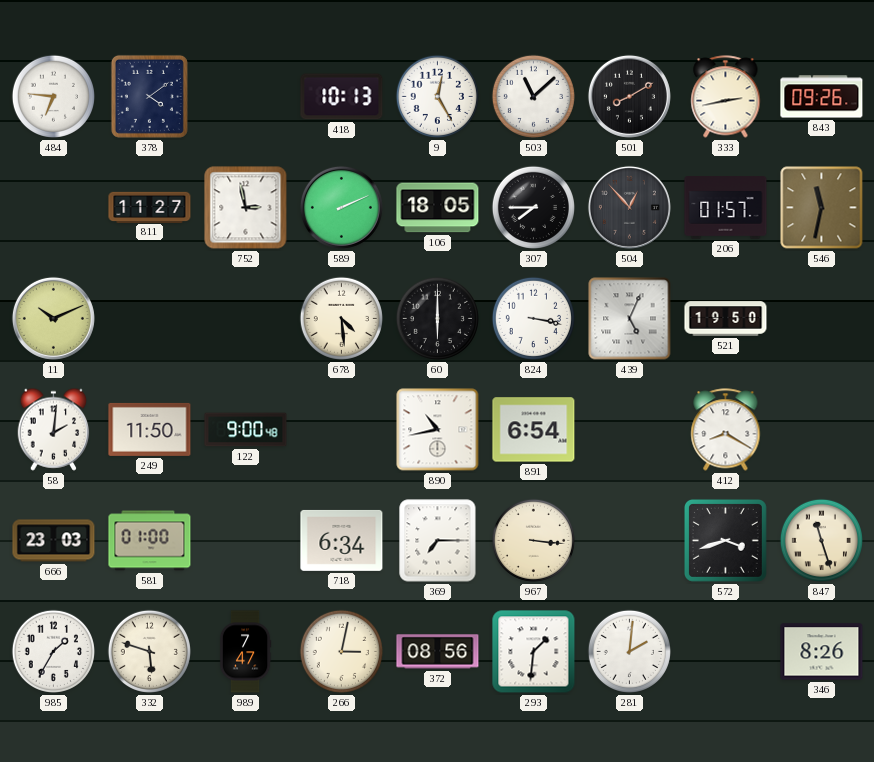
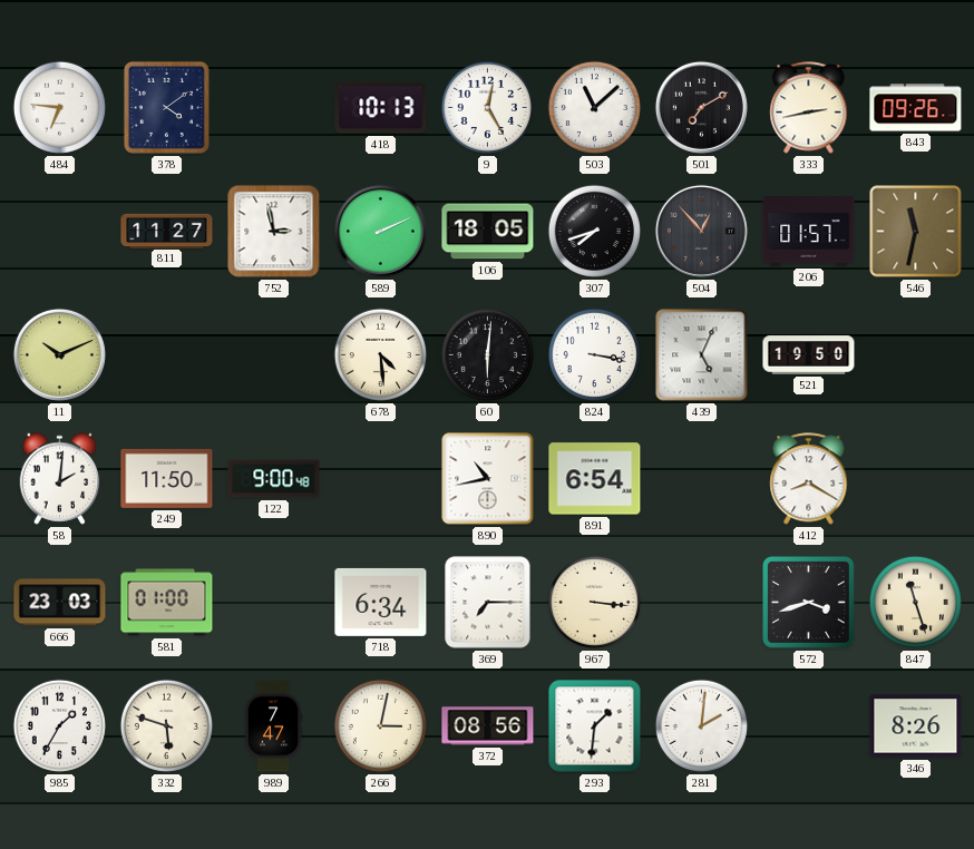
501: 8:10 -> 7:10
307: 7:45 -> 7:42
60: 6:00 -> 6:01
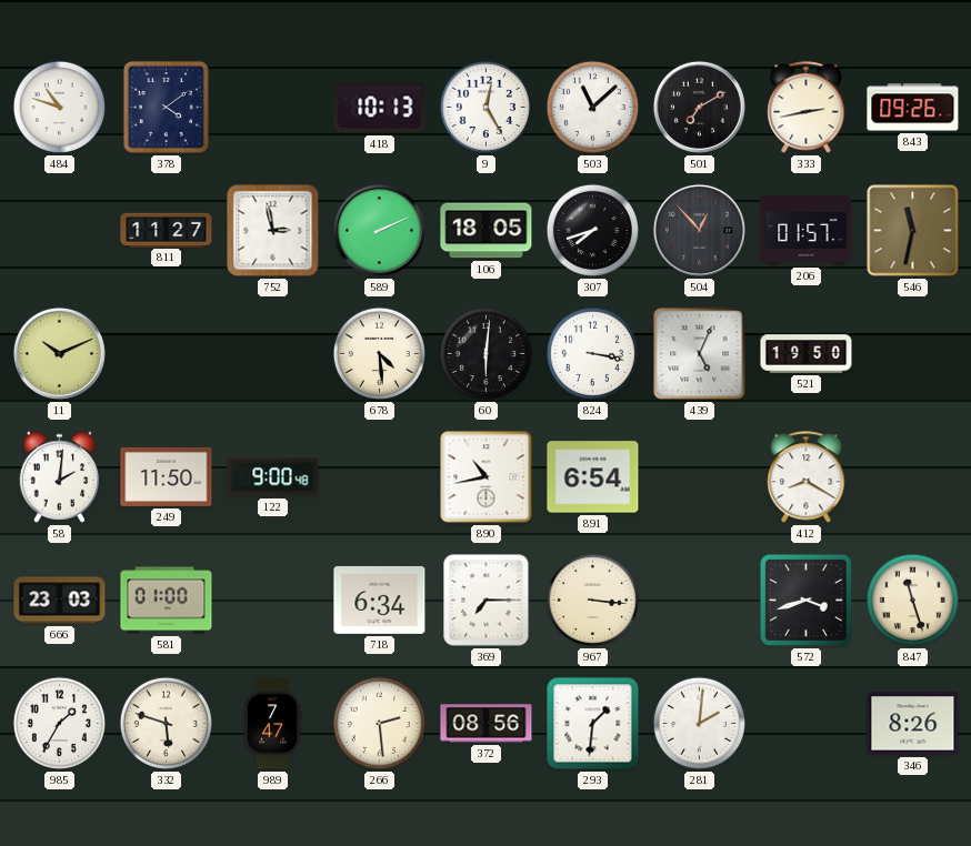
484: 6:46 -> 10:48
266: 3:02 -> 2:29
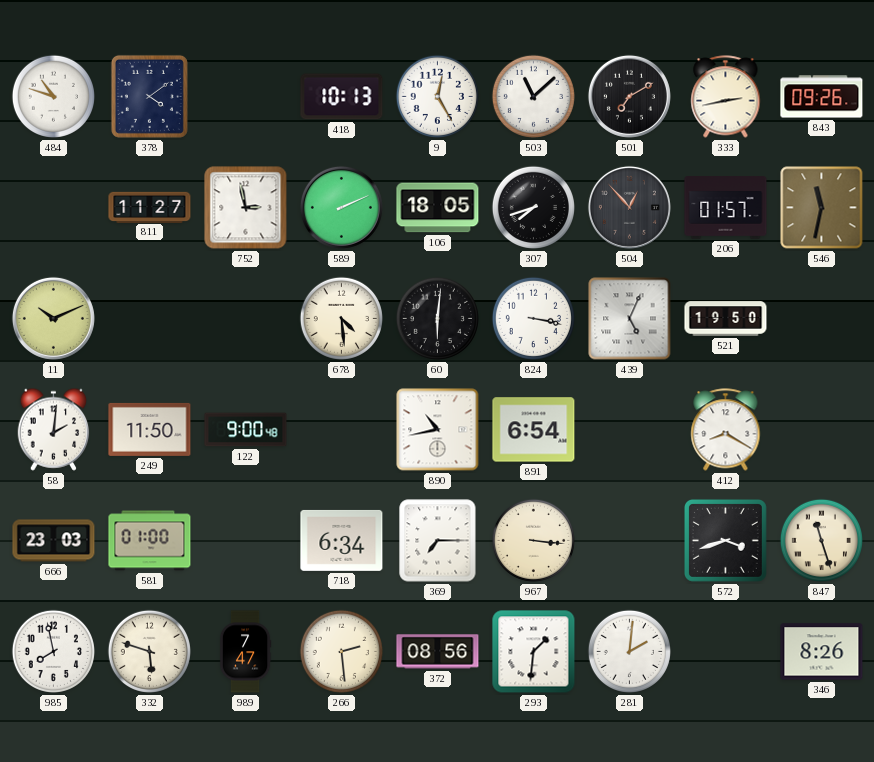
985: 1:35 -> 7:58
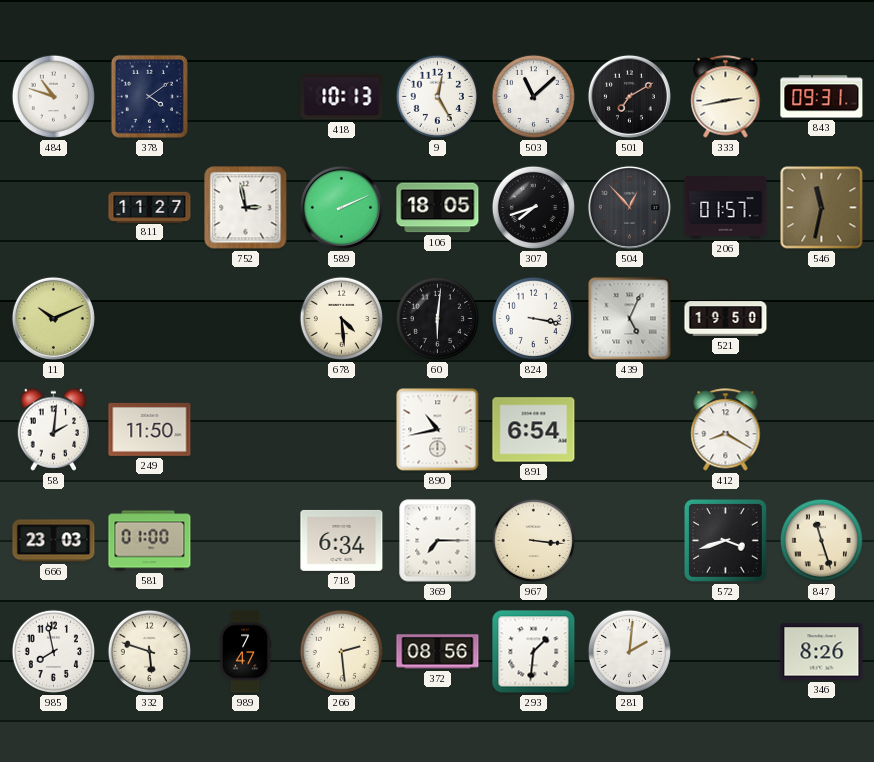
843: 09:26 -> 09:31
122: 9:00 -> none
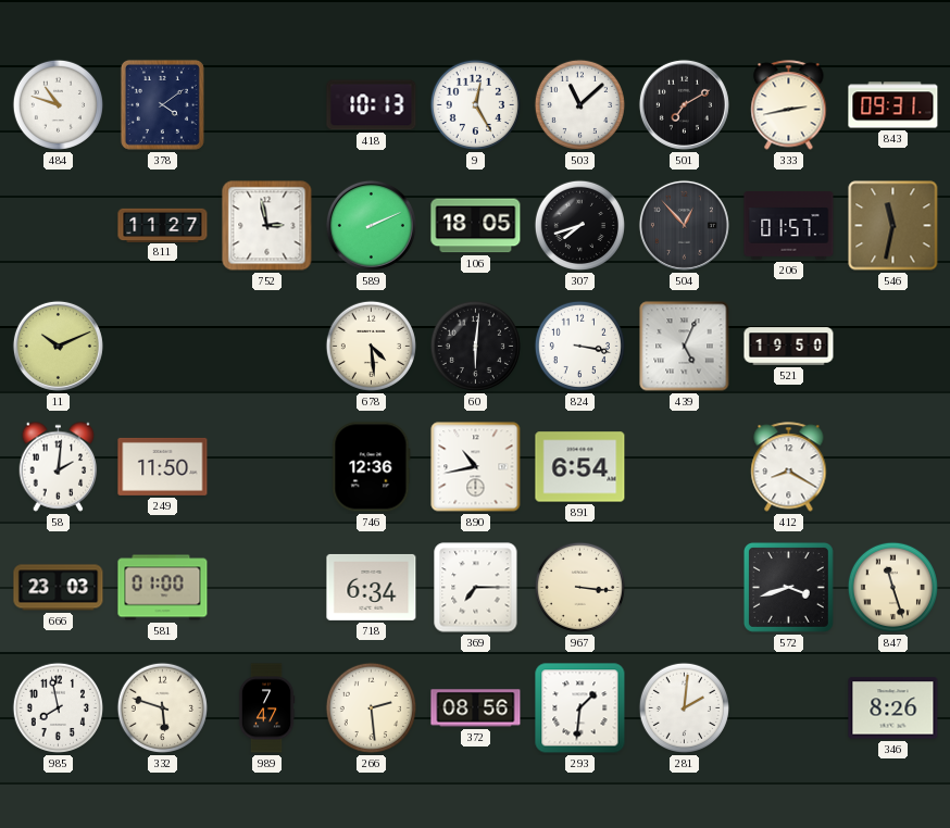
746: none -> 12:36
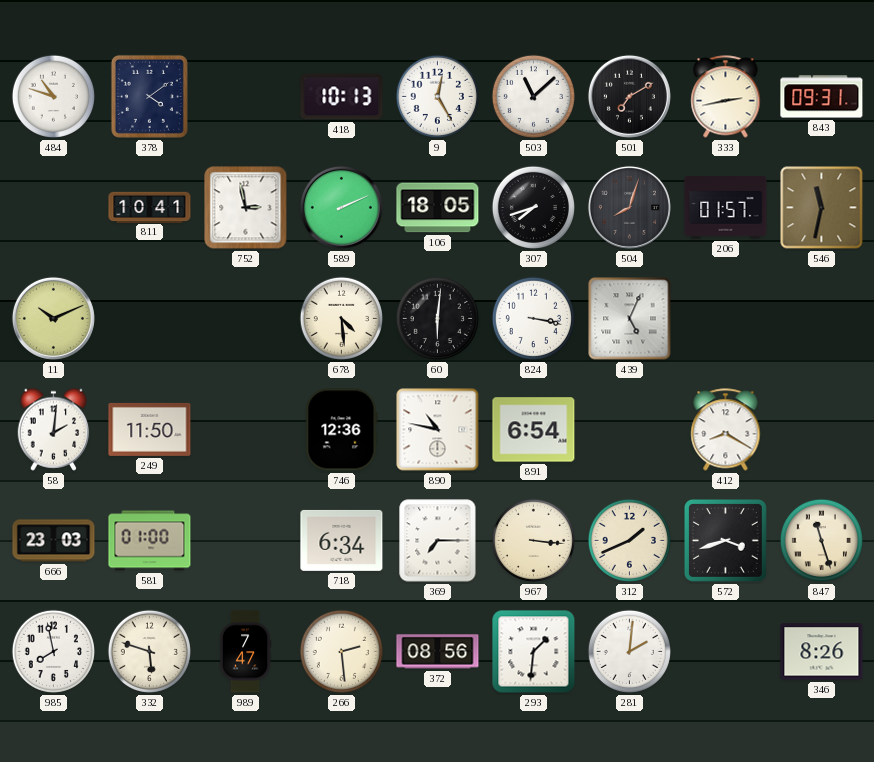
811: 11:27 -> 10:41
504: 12:53 -> 8:03
521: 19:50 -> none
890: 10:43 -> 10:47
312: none -> 1:41
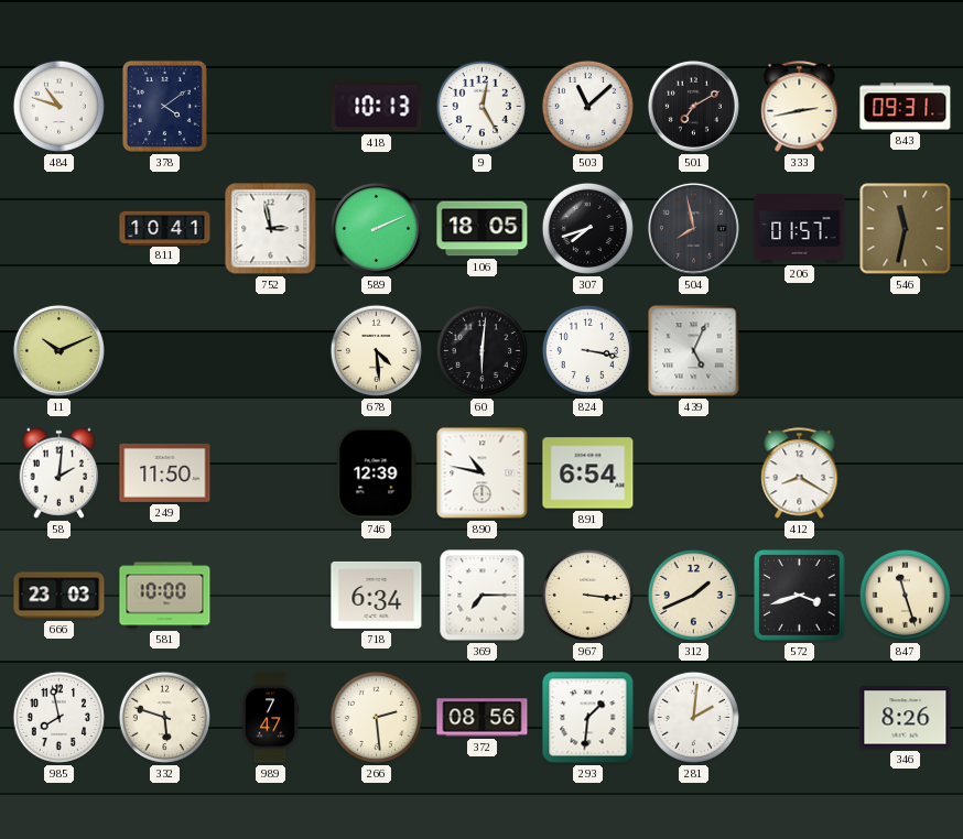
504: 8:03 -> 7:58
746: 12:36 -> 12:39
581: 01:00 -> 10:00
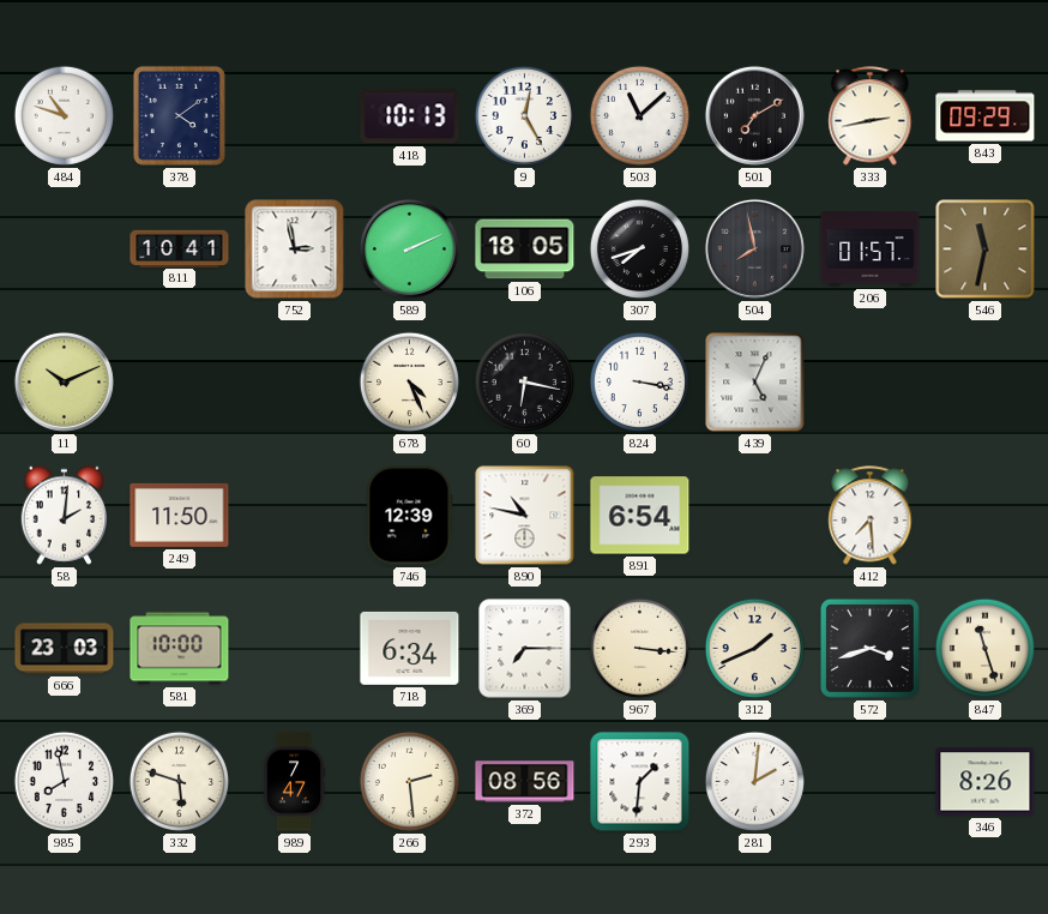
843: 09:31 -> 09:29
678: 4:29 -> 4:26
60: 6:01 -> 6:17
412: 8:20 -> 7:29
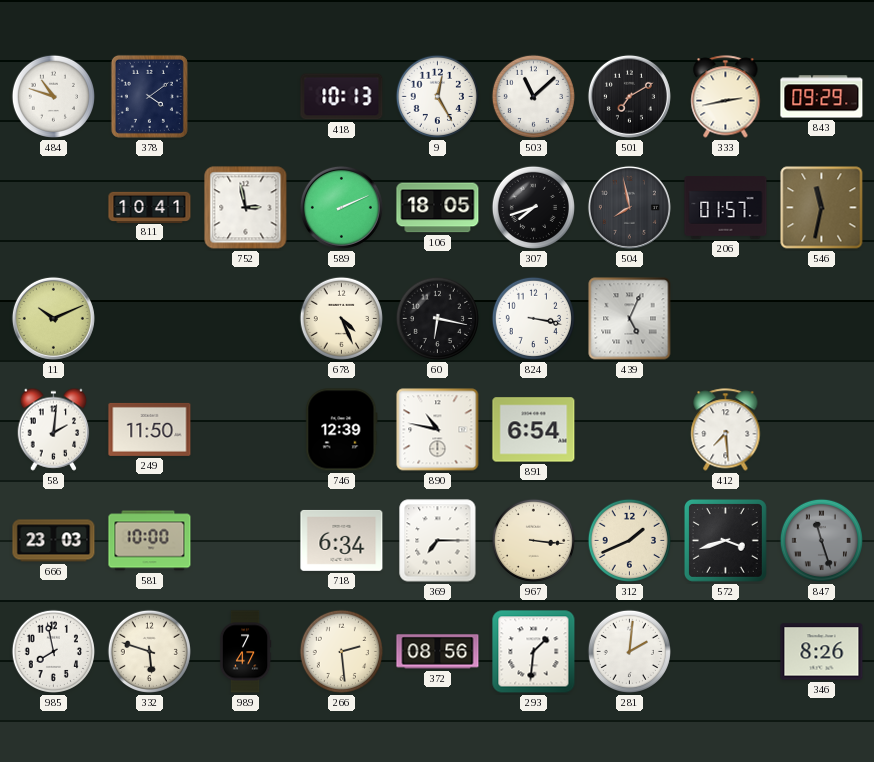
847 dial: cream -> grey
